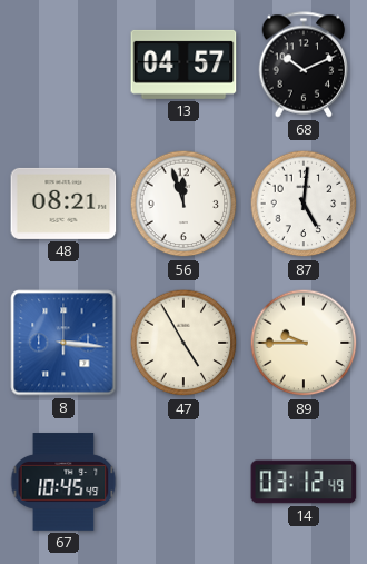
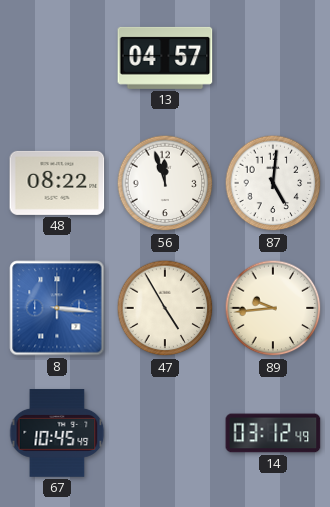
68: 10:11 -> none
48: 08:21 -> 08:22
89: 9:45 -> 9:44
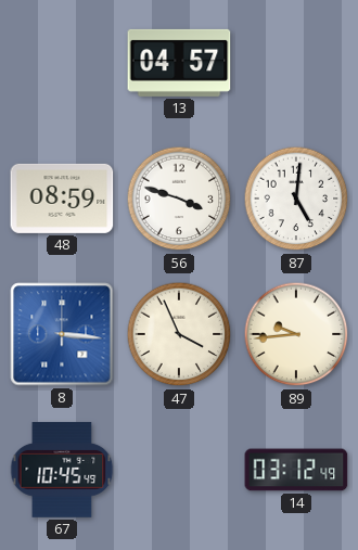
48: 08:22 -> 08:59
56: 11:57 -> 3:48
47: 4:55 -> 3:56
